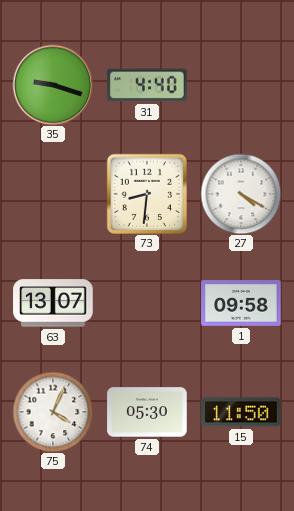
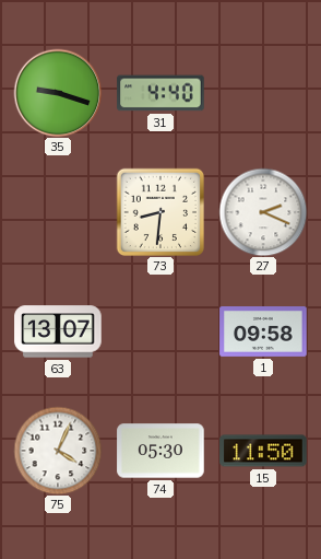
27: 4:20 -> 2:19
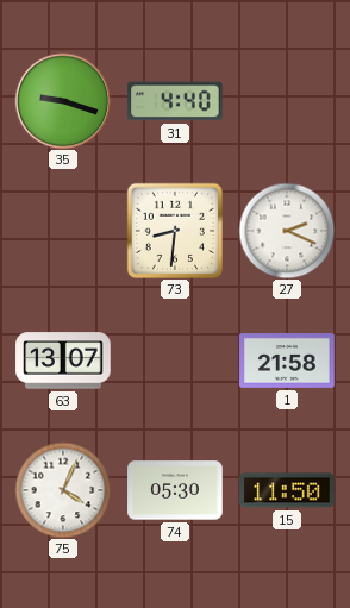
1: 09:58 -> 21:58
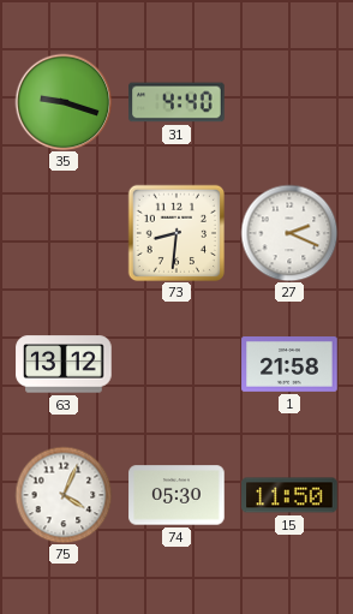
63: 13:07 -> 13:12
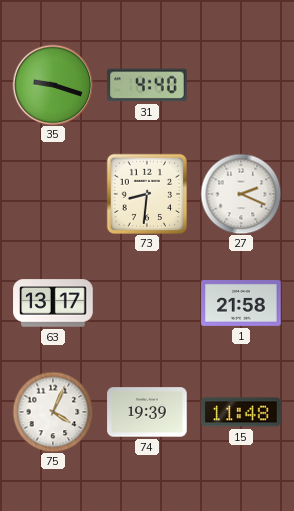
63: 13:12 -> 13:17
74: 05:30 -> 19:39
15: 11:50 -> 11:48
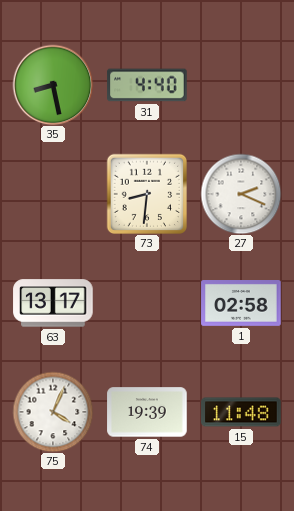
35: 9:18 -> 8:28
1: 21:58 -> 02:58
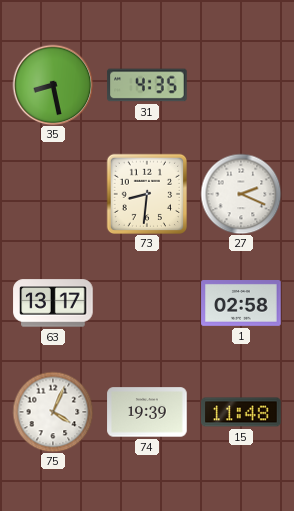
31: 4:40 -> 4:35
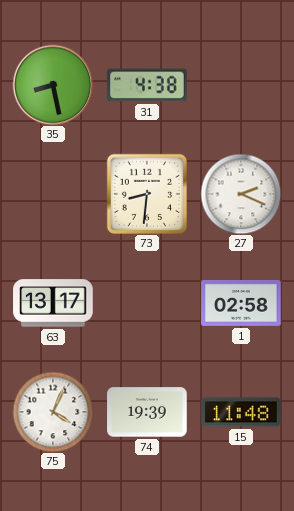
31: 4:35 -> 4:38
